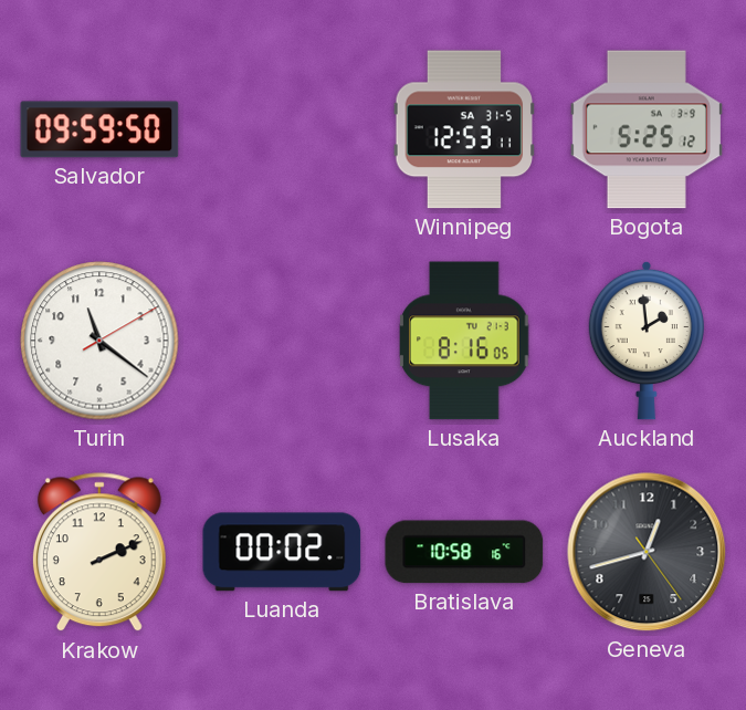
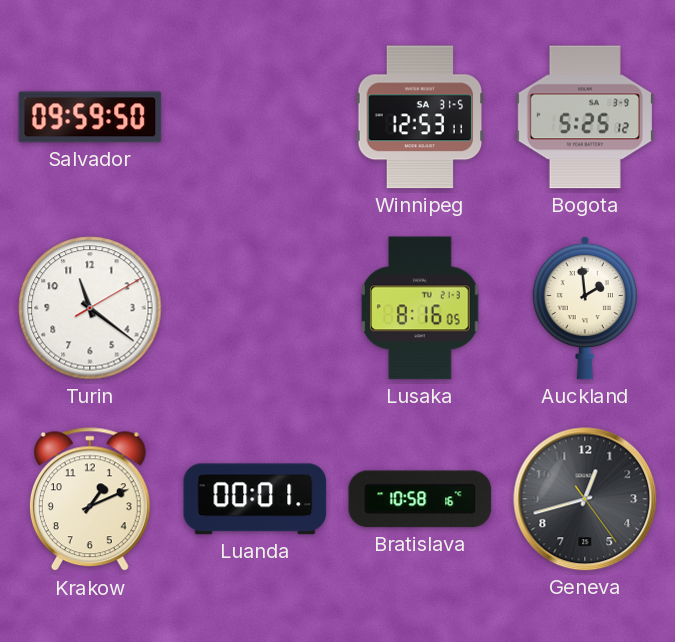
Krakow: 2:11 -> 1:11
Luanda: 00:02 -> 00:01
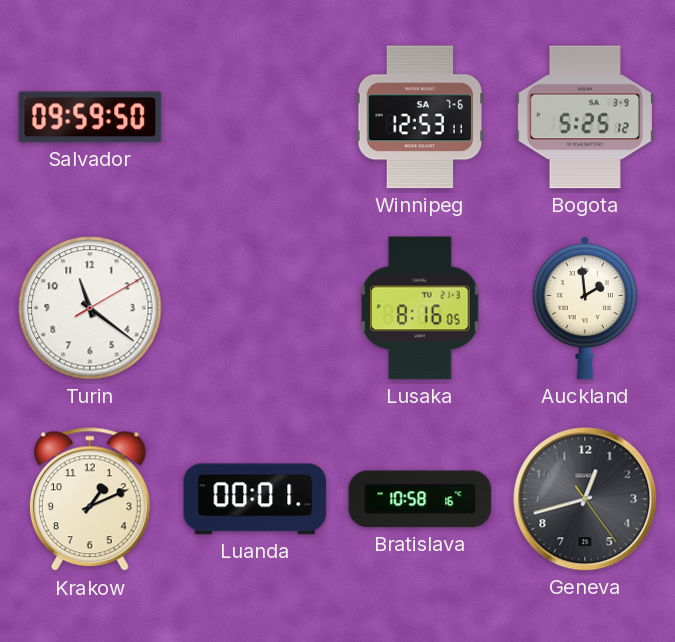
Winnipeg date: SA 31-5 -> SA 7-6
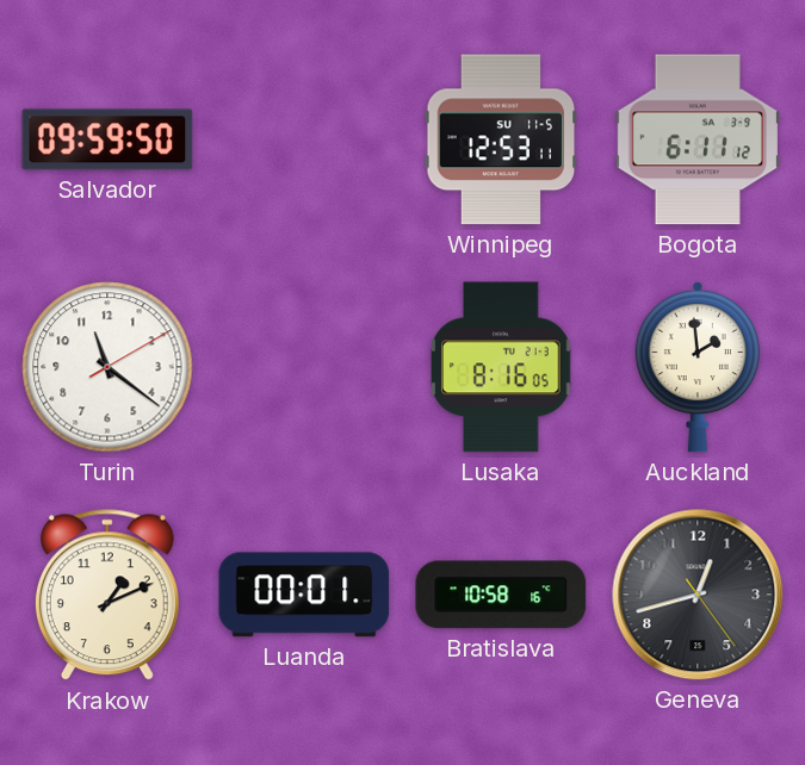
Winnipeg date: SA 7-6 -> SU 11-5
Bogota: 5:25 -> 6:11
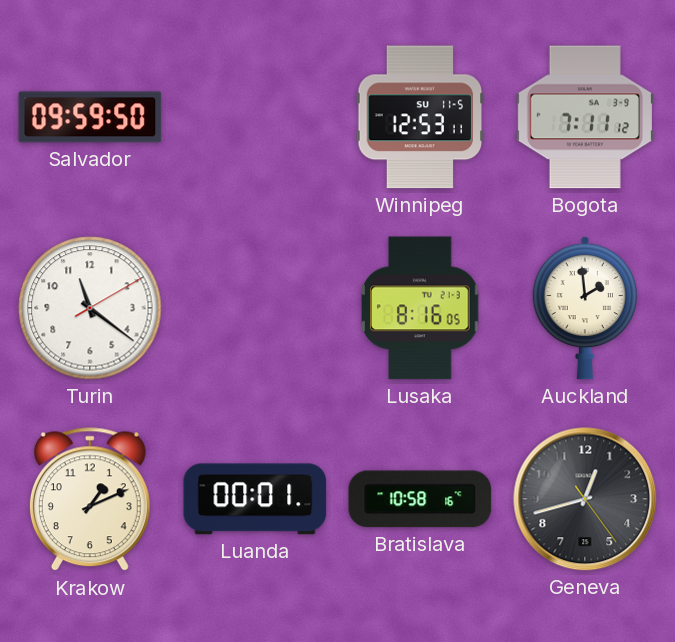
Bogota: 6:11 -> 7:11
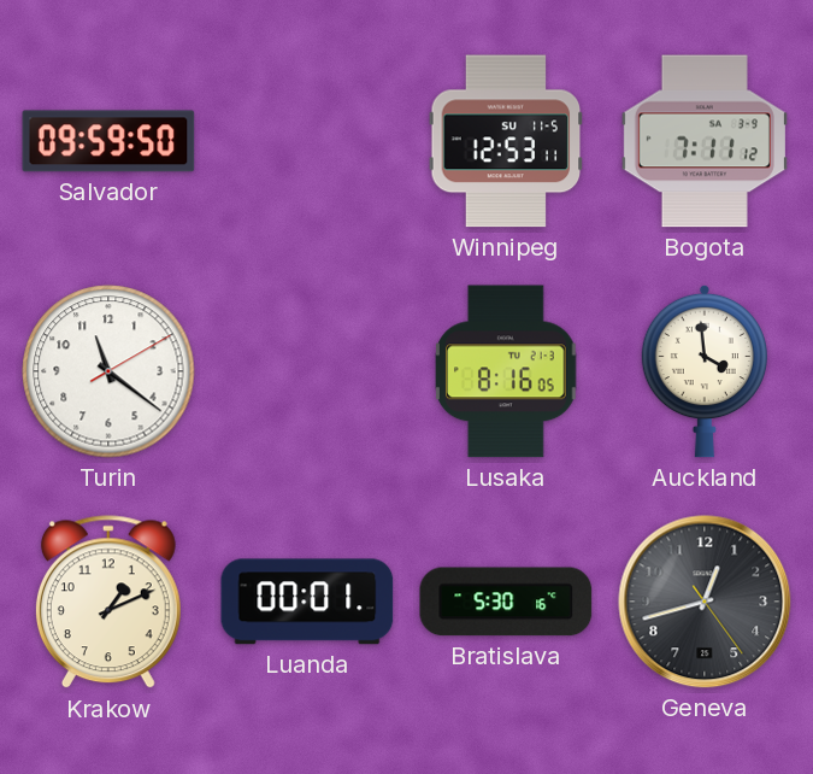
Auckland: 1:59 -> 3:59
Bratislava: 10:58 -> 5:30
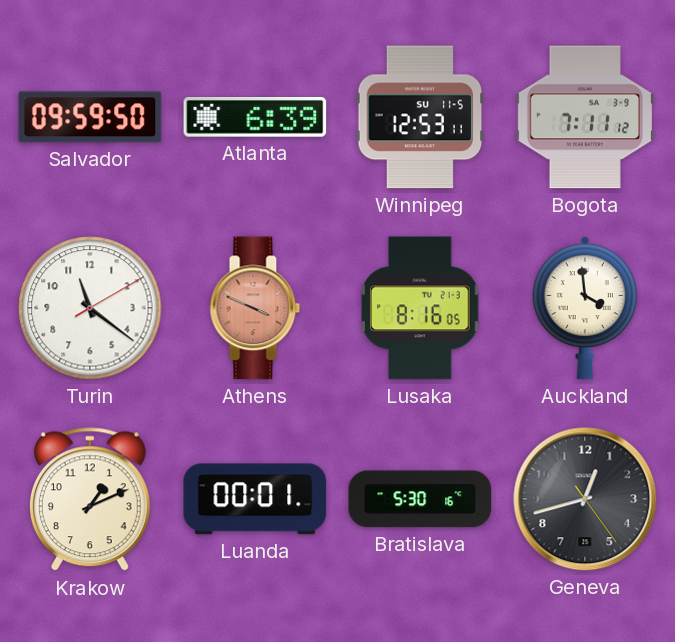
Atlanta: none -> 6:39
Athens: none -> 3:49
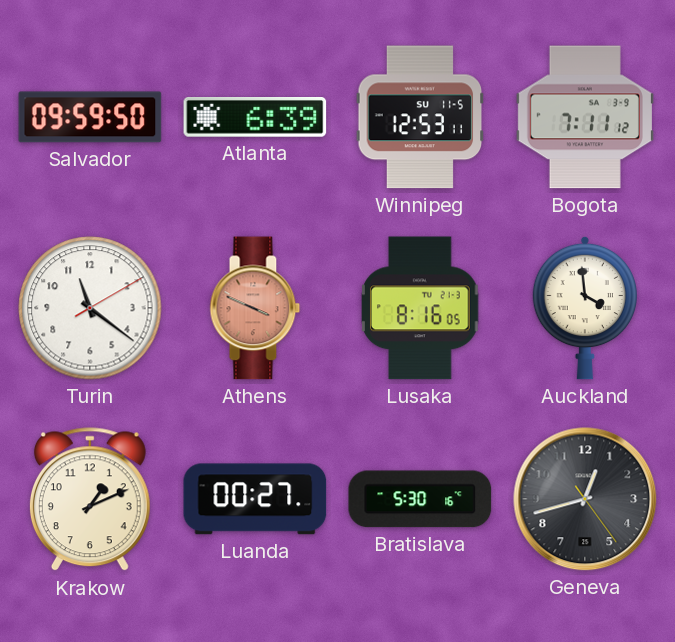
Luanda: 00:01 -> 00:27
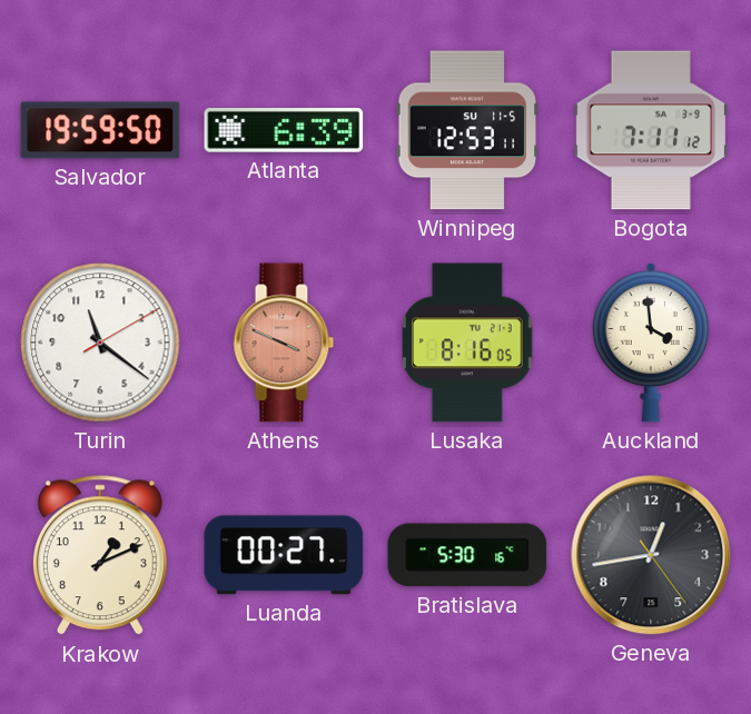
Salvador: 09:59 -> 19:59
Geneva: 12:42 -> 12:43
